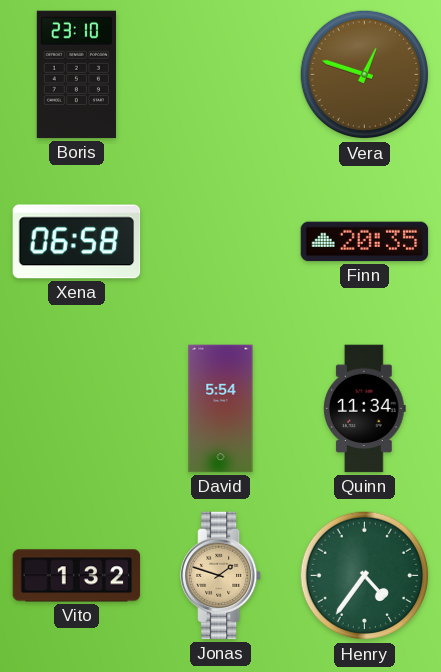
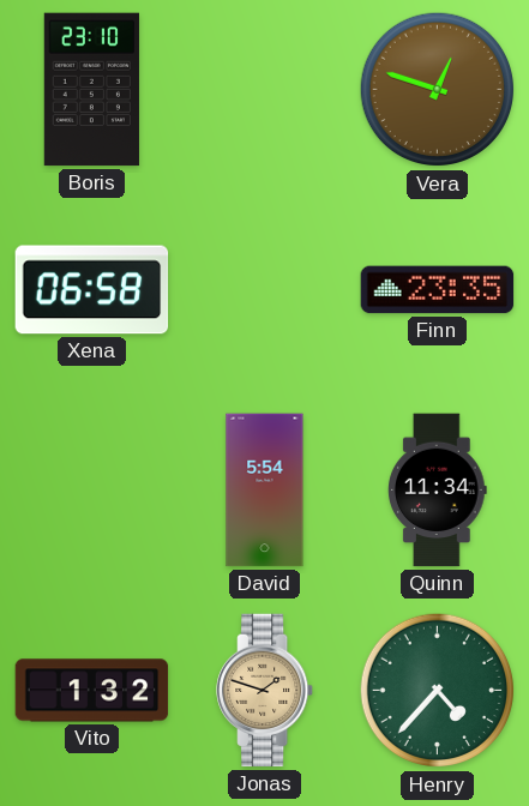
Finn: 20:35 -> 23:35
Henry: 4:36 -> 4:37
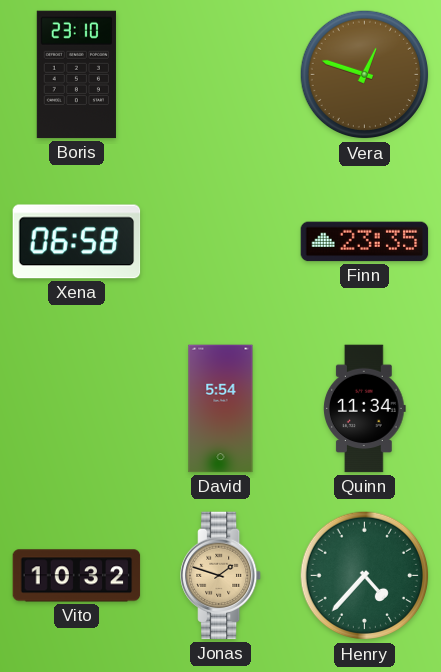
Vito: 1:32 -> 10:32
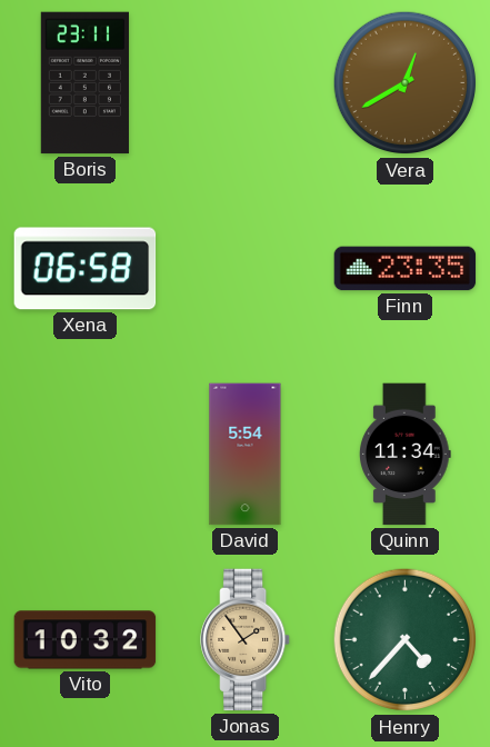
Boris: 23:10 -> 23:11
Vera: 12:48 -> 12:40
Jonas: 1:48 -> 1:54
